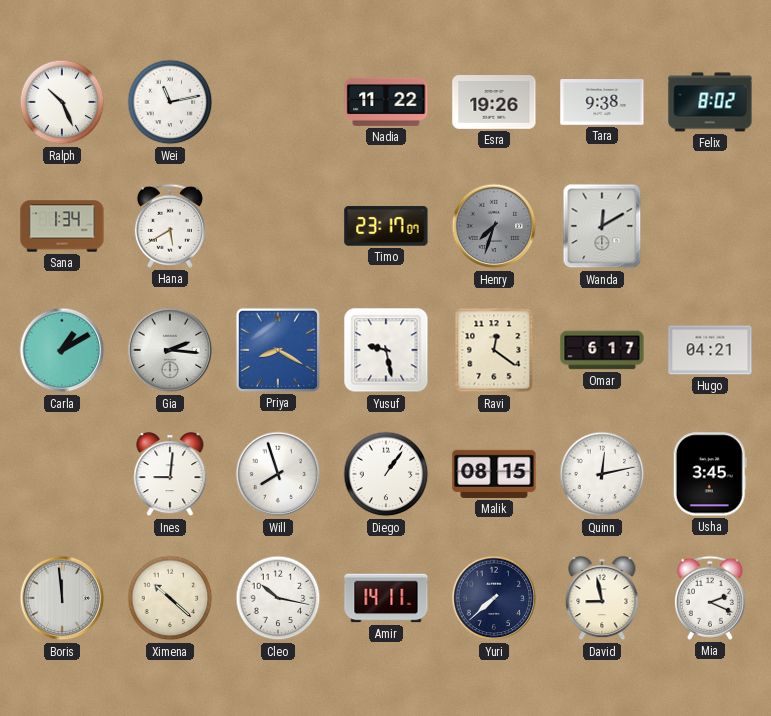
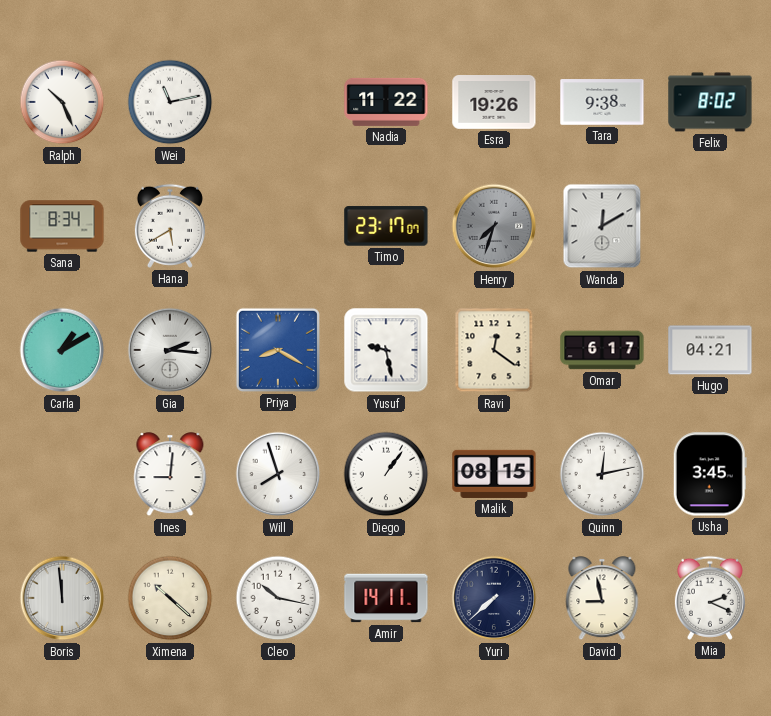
Sana: 1:34 -> 8:34
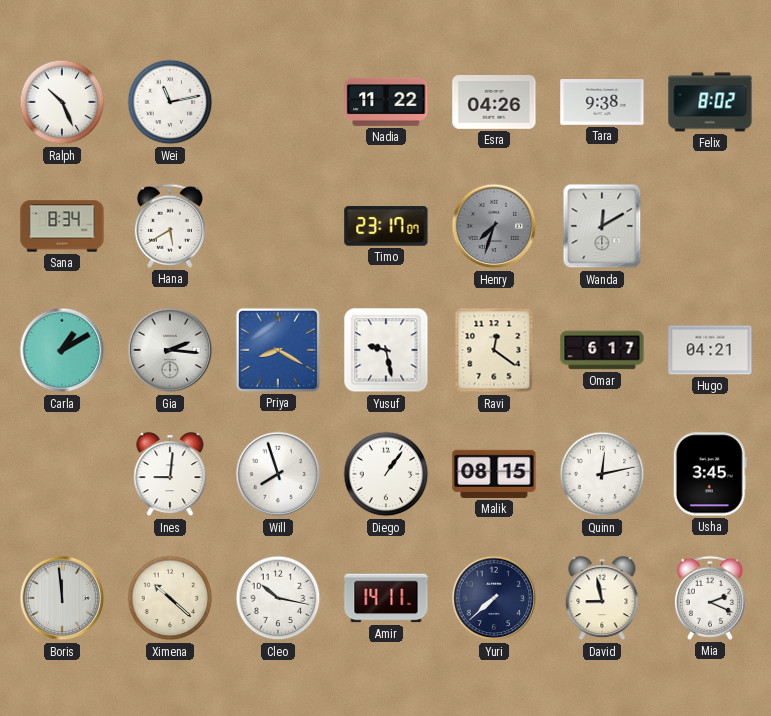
Esra: 19:26 -> 04:26
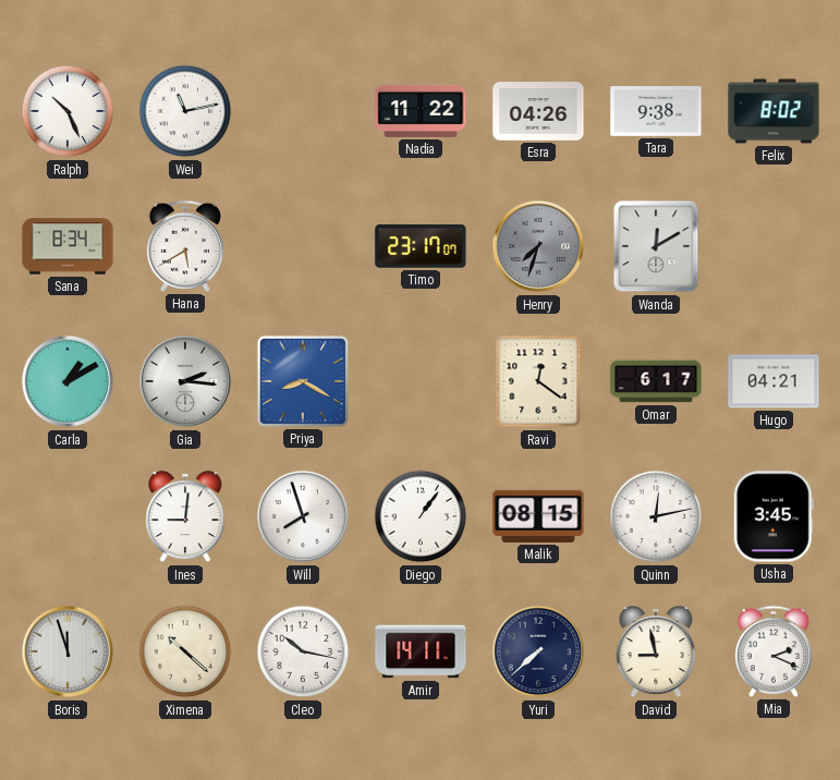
Yusuf: 9:28 -> none
Boris: 11:59 -> 11:57
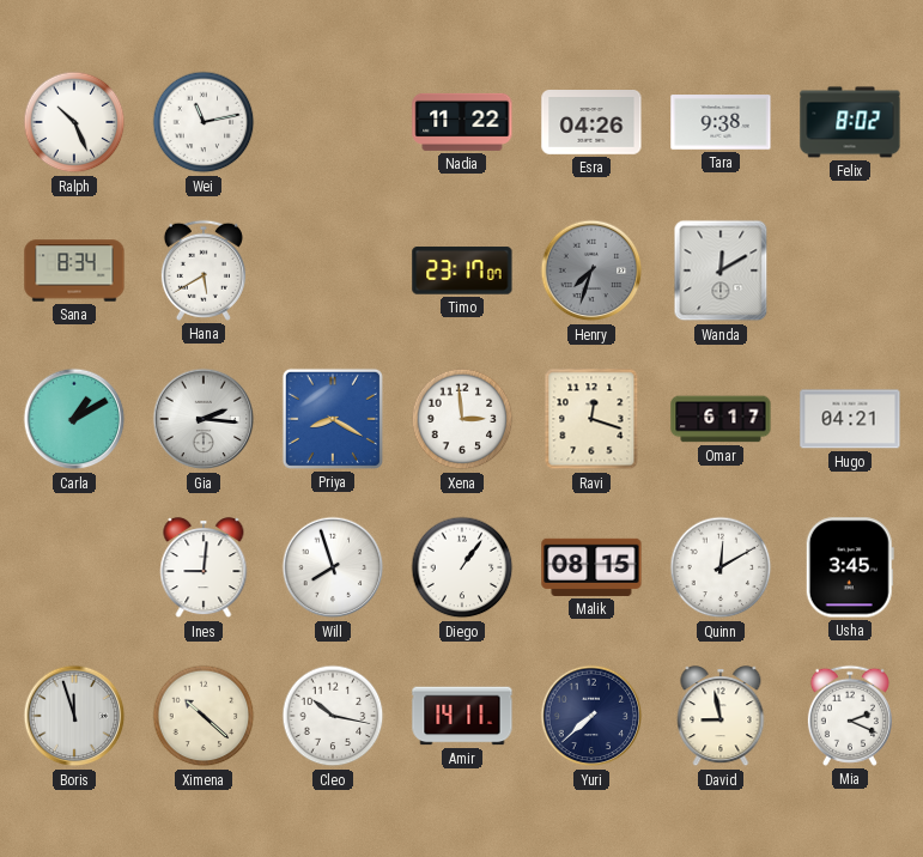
Xena: none -> 2:59
Ravi: 12:21 -> 12:18
Quinn: 12:13 -> 12:10
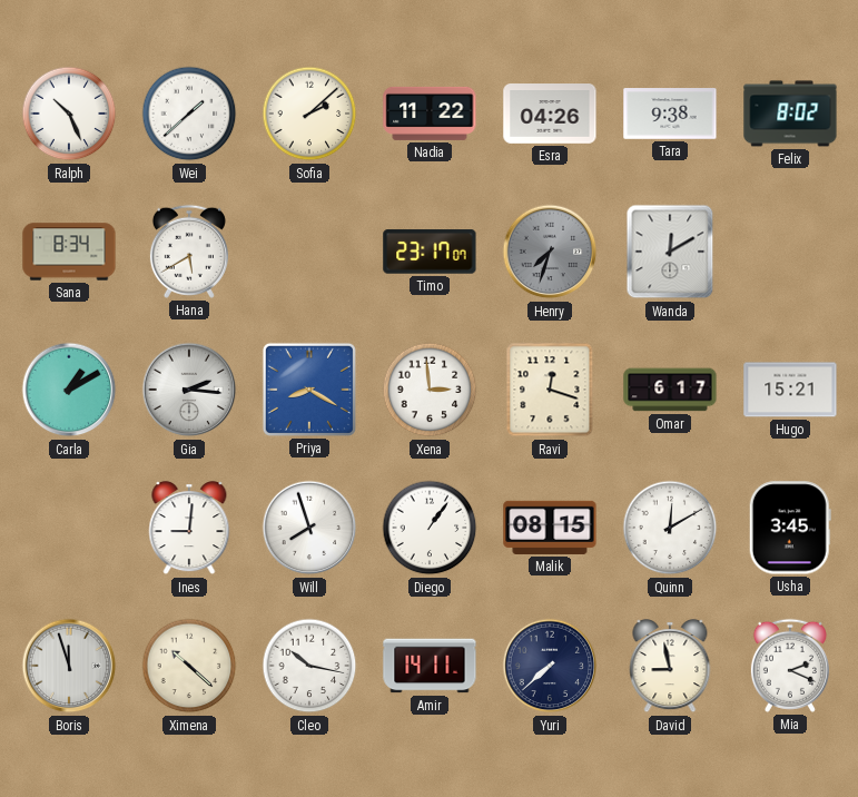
Wei: 11:13 -> 1:38
Sofia: none -> 2:08
Hugo: 04:21 -> 15:21
